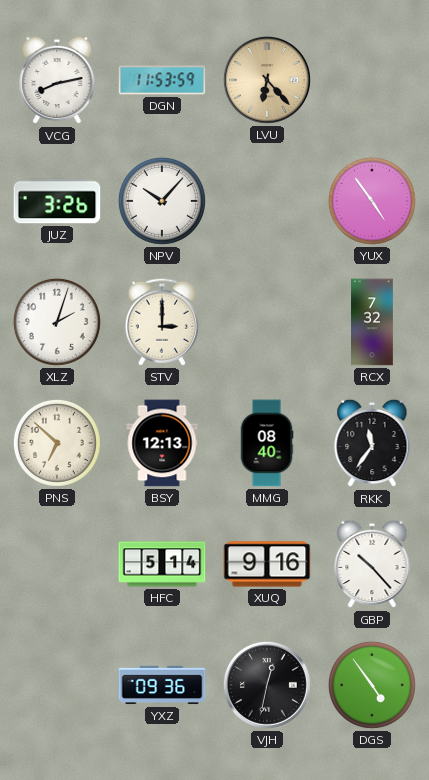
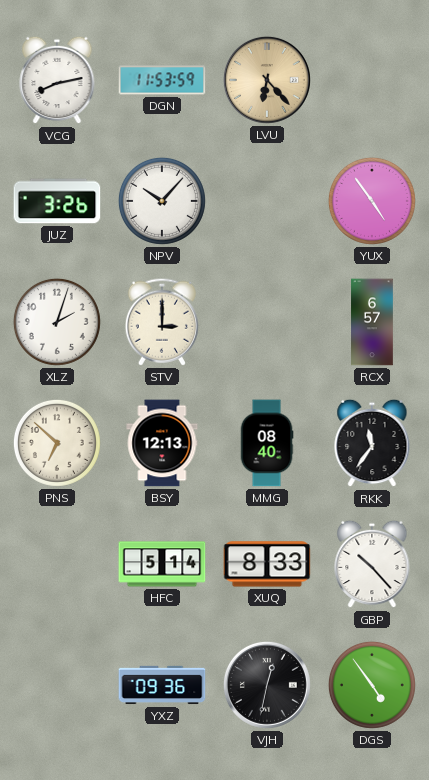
RCX: 7:32 -> 6:57
XUQ: 9:16 -> 8:33
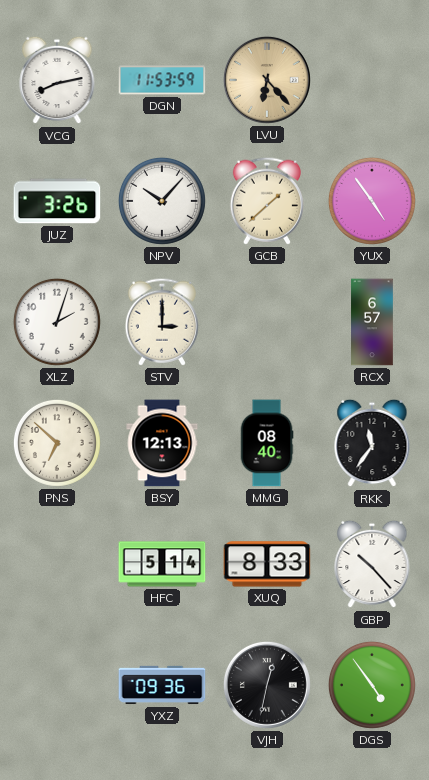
GCB: none -> 1:38
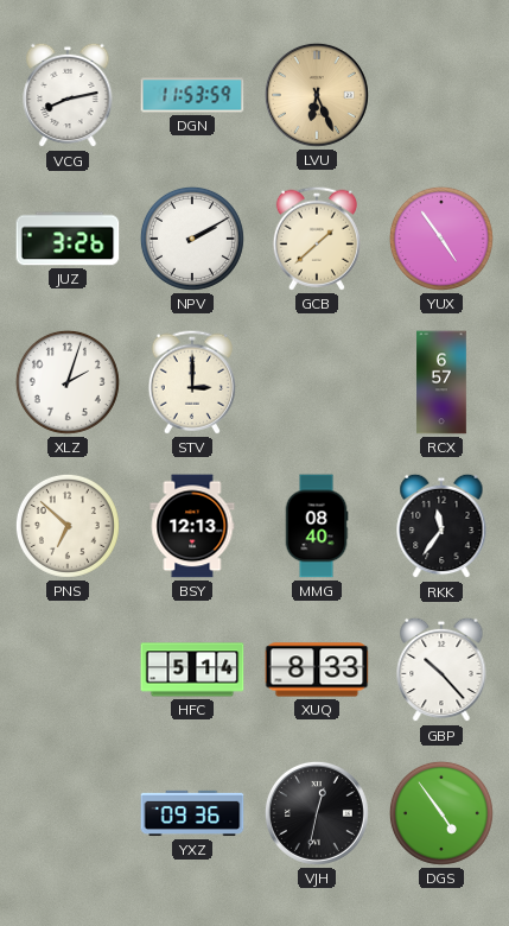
LVU: 6:23 -> 6:26
NPV: 10:07 -> 2:10
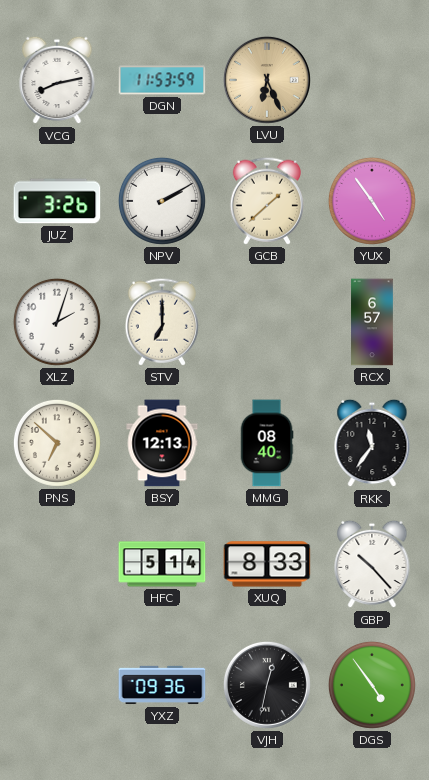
STV: 3:00 -> 7:00
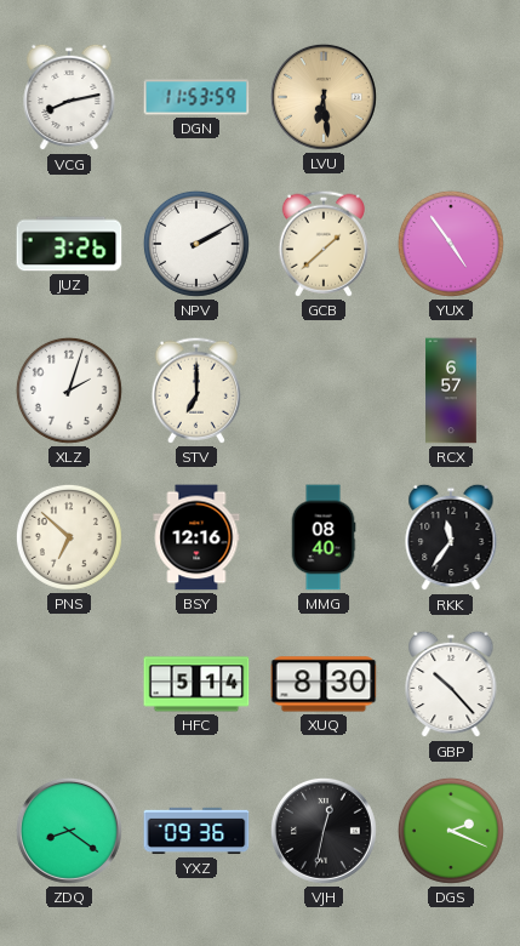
LVU: 6:26 -> 6:29
BSY: 12:13 -> 12:16
XUQ: 8:33 -> 8:30
ZDQ: none -> 8:21
DGS: 4:54 -> 2:19
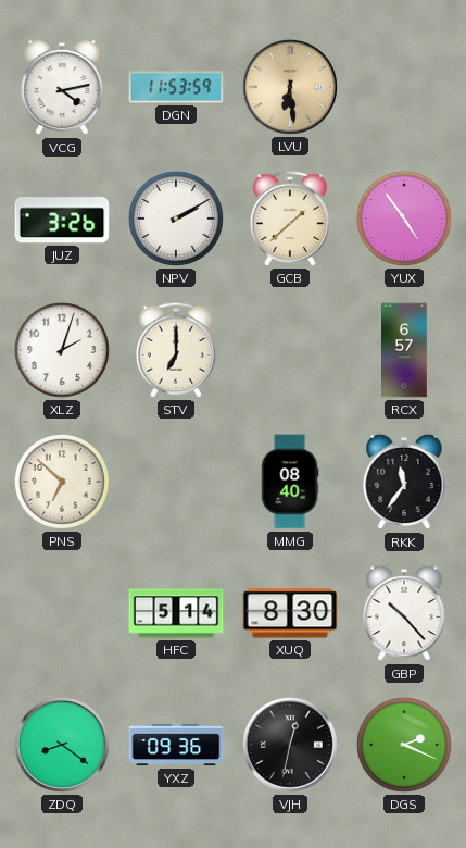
VCG: 8:13 -> 4:13
BSY: 12:16 -> none
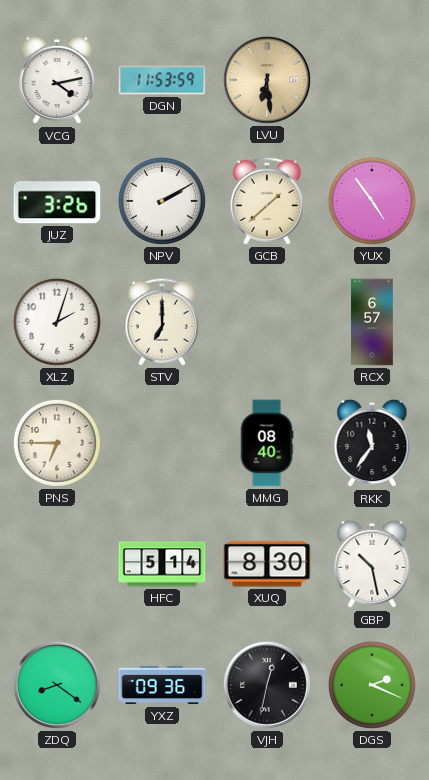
PNS: 6:52 -> 6:45
GBP: 10:23 -> 10:28
